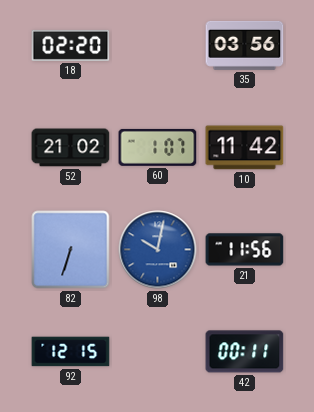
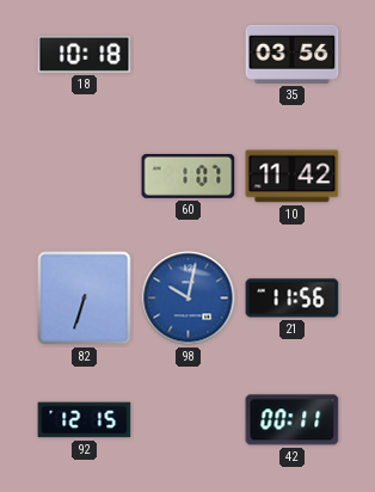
18: 02:20 -> 10:18
52: 21:02 -> none
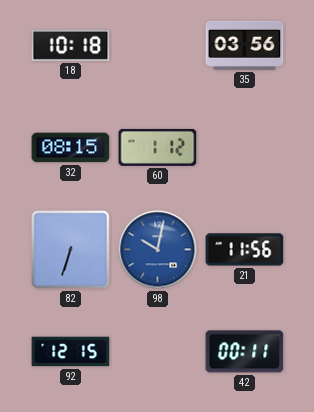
32: none -> 08:15
60: 1:07 -> 1:12
10: 11:42 -> none
